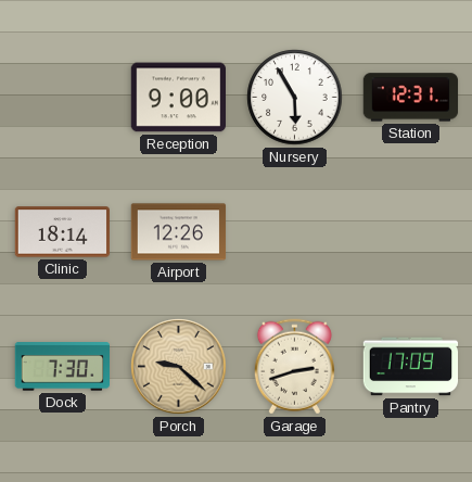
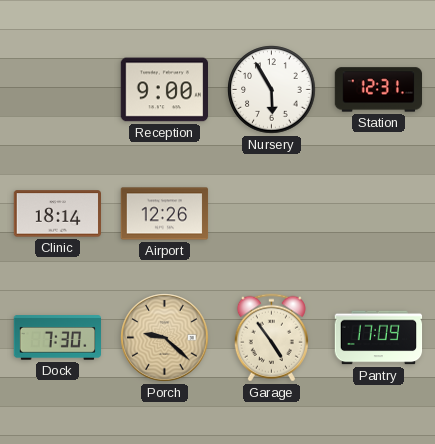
Garage: 2:42 -> 4:54
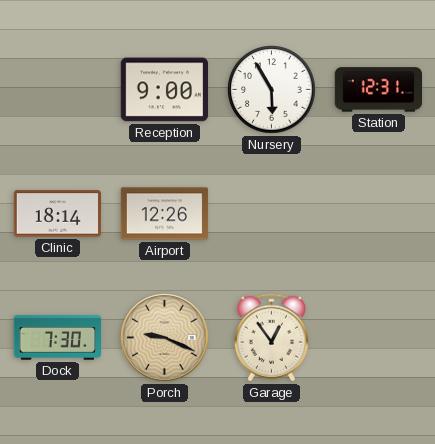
Porch: 9:22 -> 9:19
Garage: 4:54 -> 12:54
Pantry: 17:09 -> none
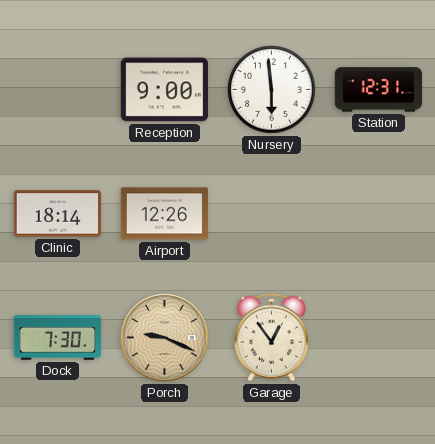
Nursery: 5:55 -> 5:59
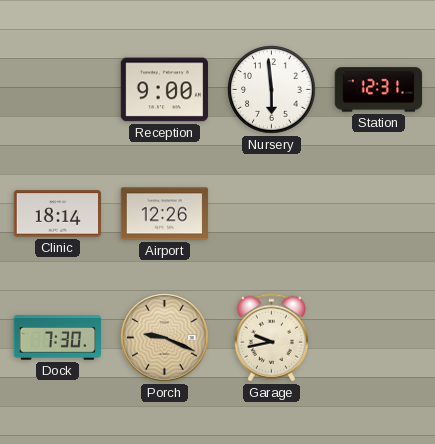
Garage: 12:54 -> 9:43
